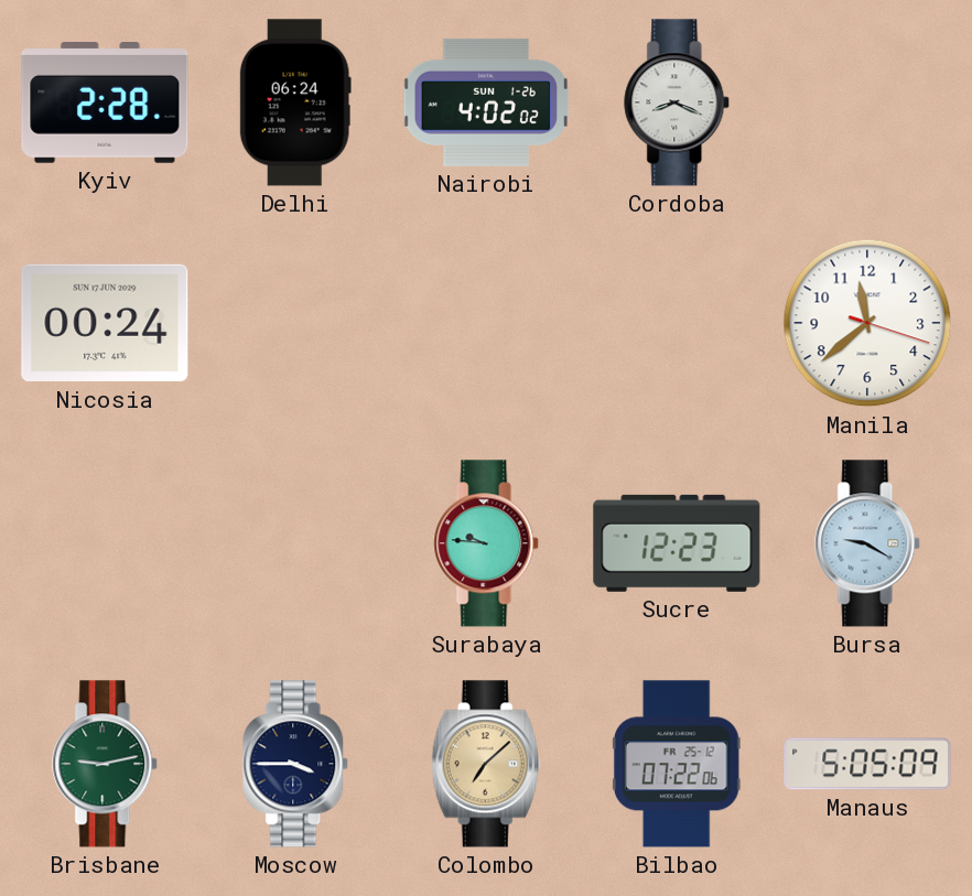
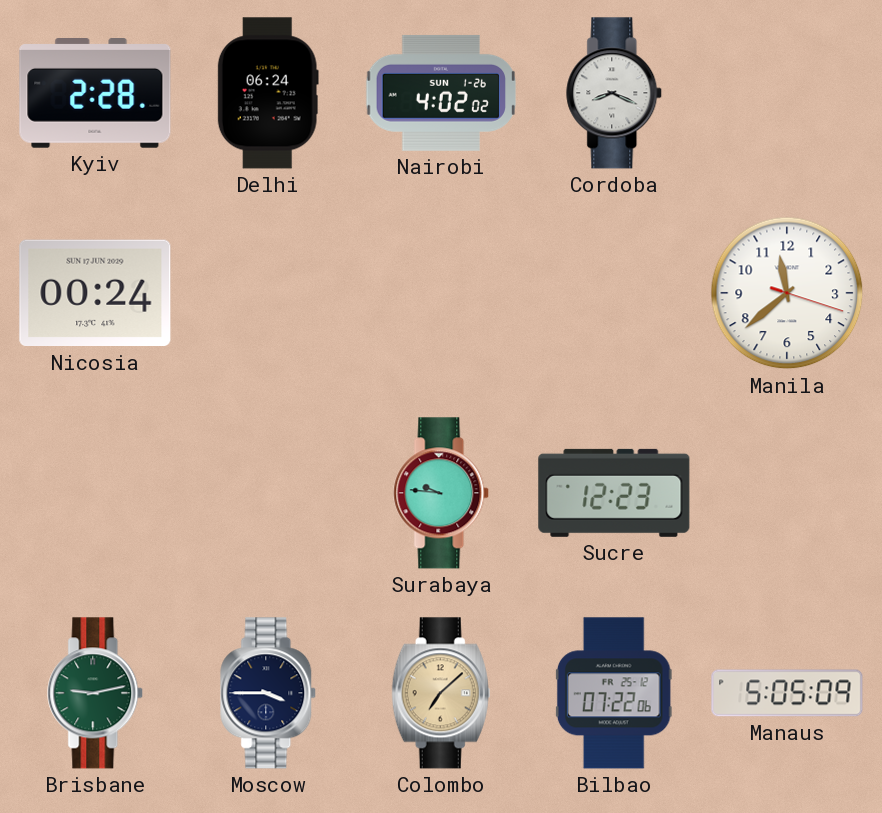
Bursa: 9:20 -> none
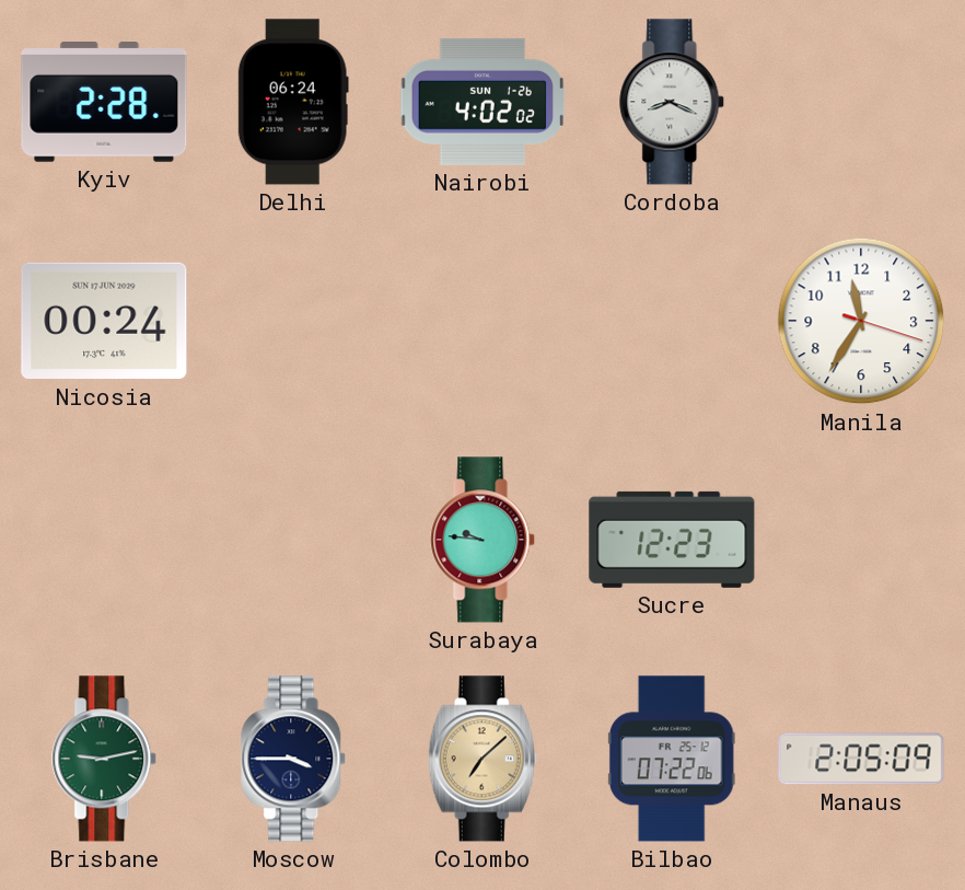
Manila: 11:38 -> 11:35
Manaus: 5:05 -> 2:05
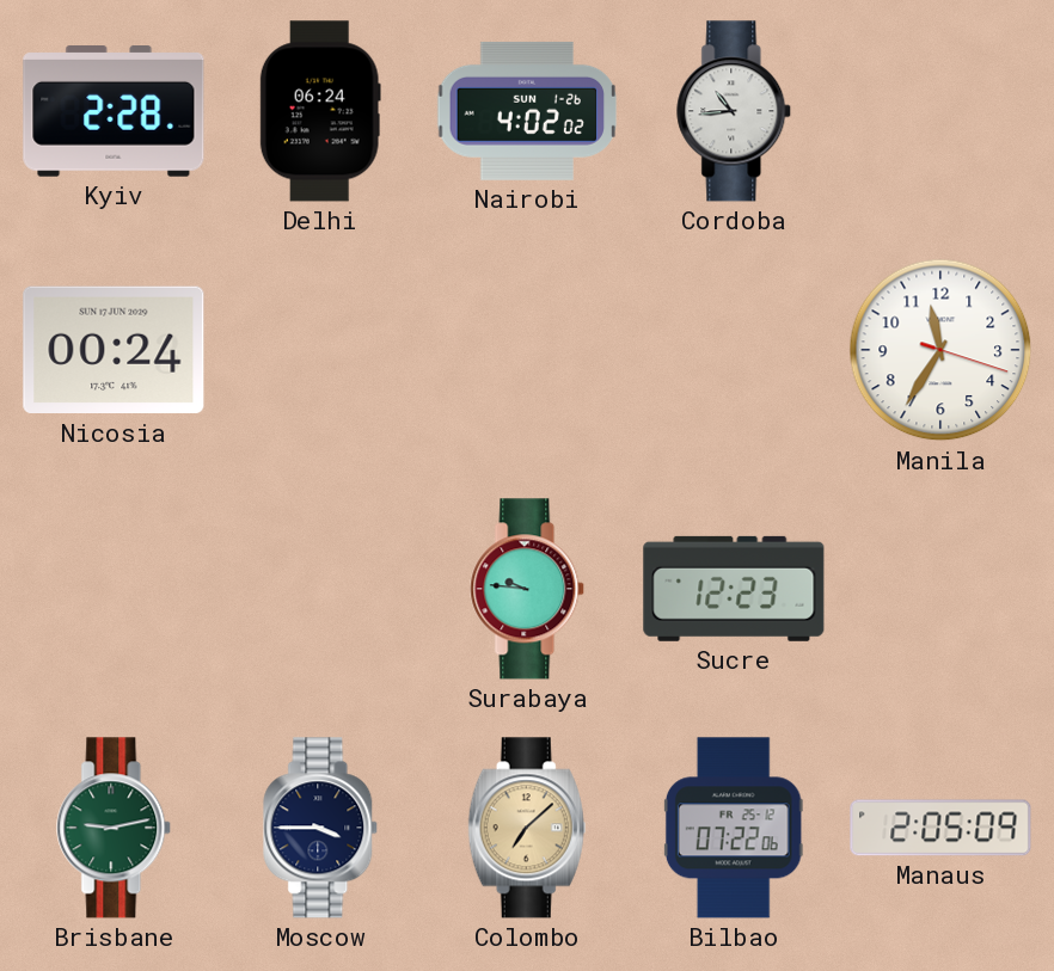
Cordoba: 8:19 -> 10:44
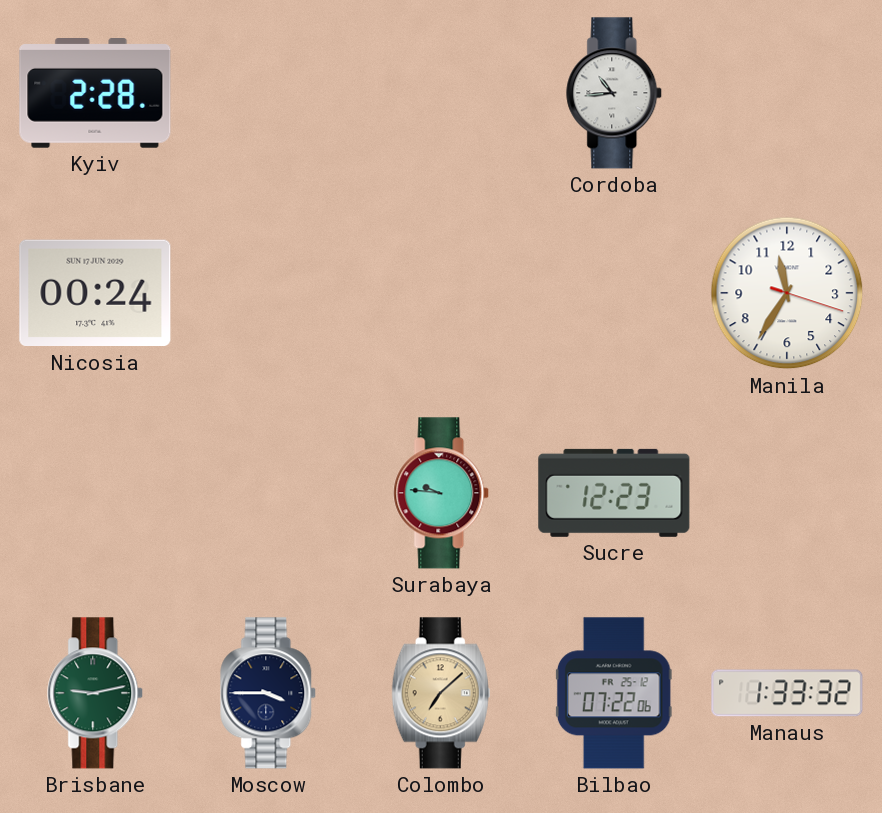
Delhi: 06:24 -> none
Nairobi: 4:02 -> none
Manaus: 2:05 -> 1:33
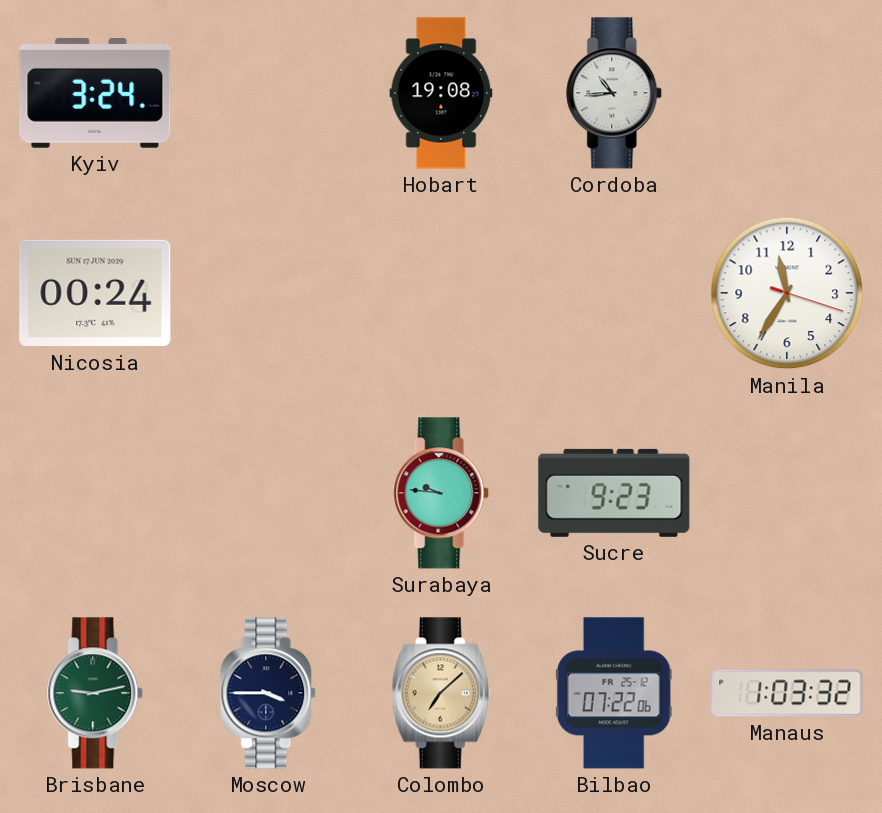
Kyiv: 2:28 -> 3:24
Hobart: none -> 19:08
Sucre: 12:23 -> 9:23
Manaus: 1:33 -> 1:03
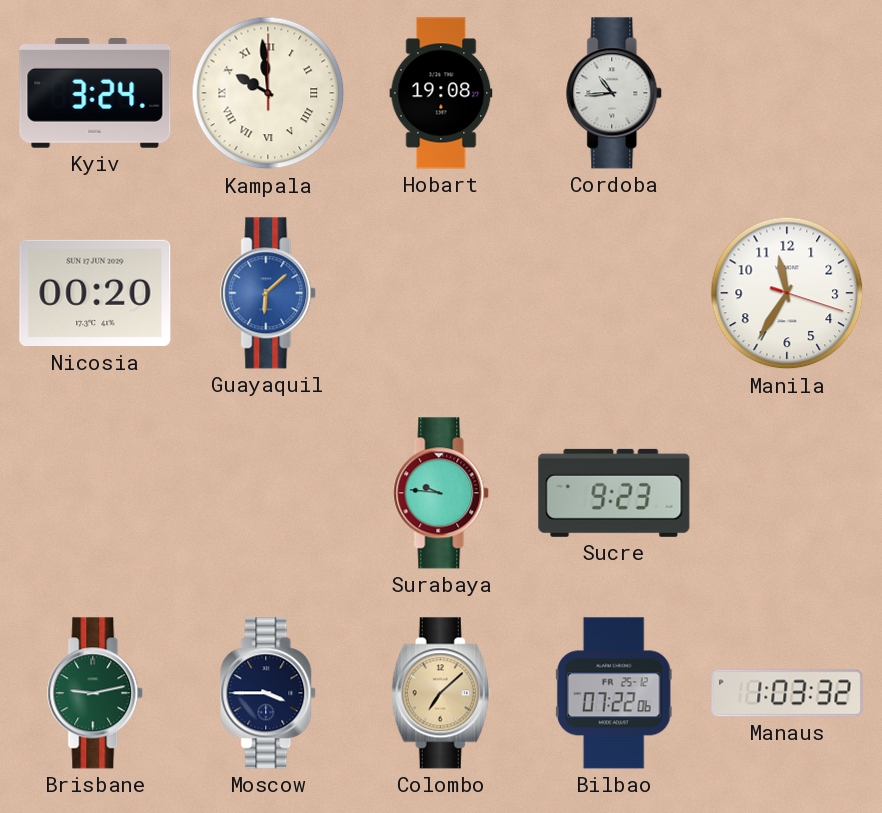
Kampala: none -> 9:59
Nicosia: 00:24 -> 00:20
Guayaquil: none -> 6:08
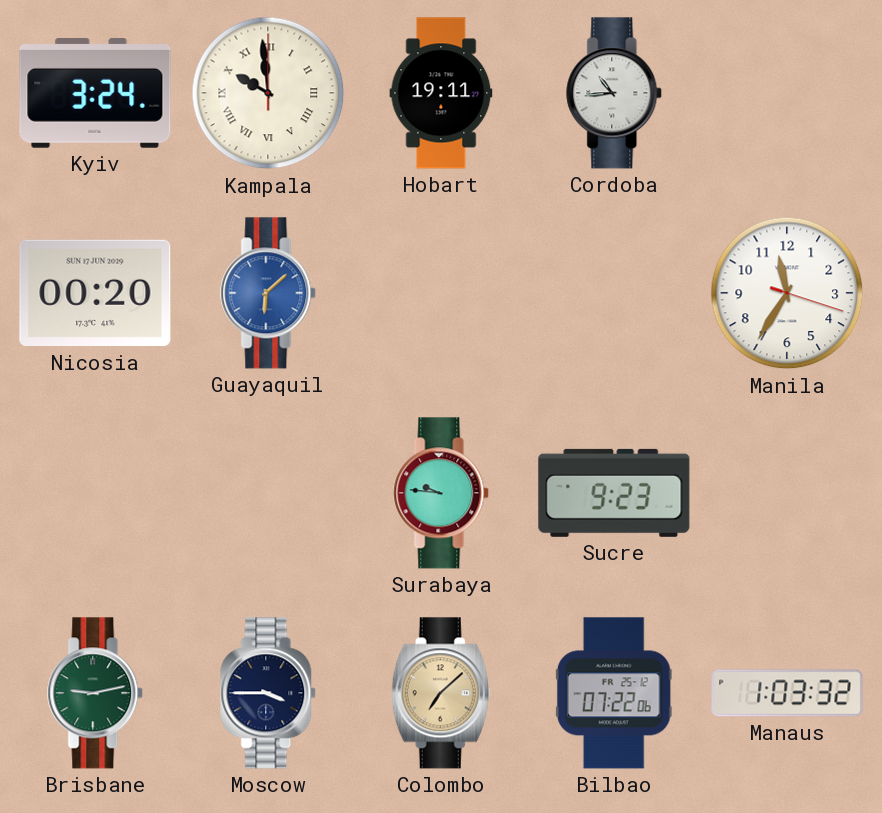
Hobart: 19:08 -> 19:11
